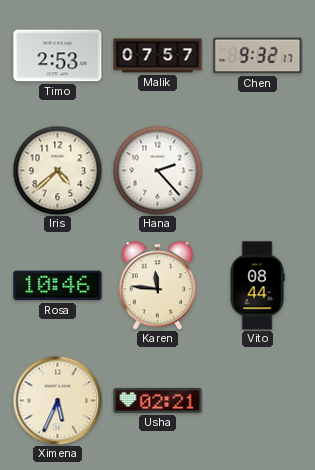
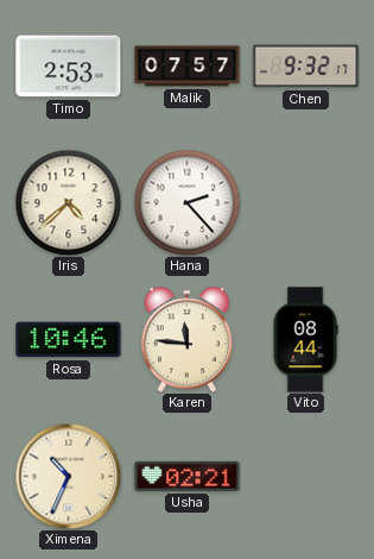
Ximena: 5:34 -> 10:34
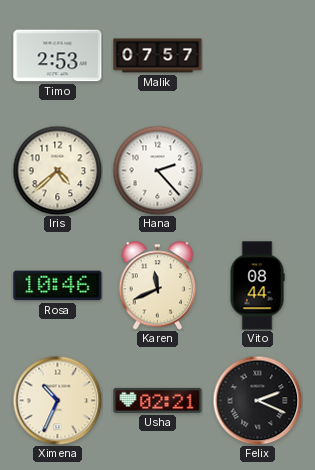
Chen: 9:32 -> none
Karen: 11:46 -> 11:41
Felix: none -> 2:19
